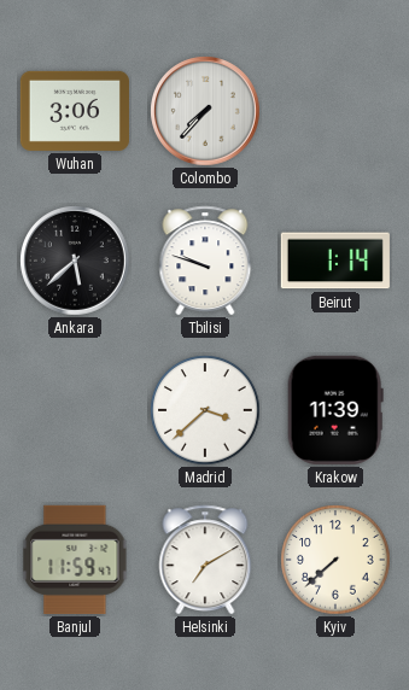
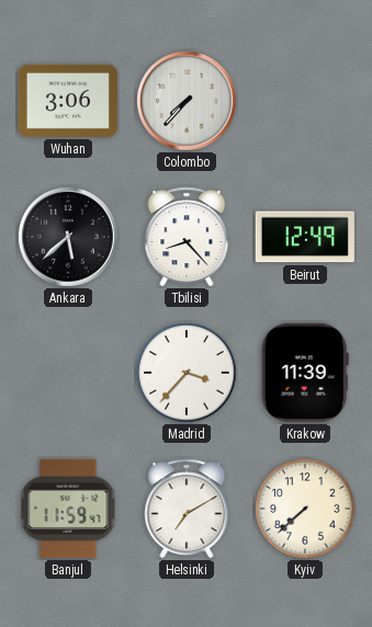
Tbilisi: 9:48 -> 8:23
Beirut: 1:14 -> 12:49
Madrid: 3:38 -> 3:37
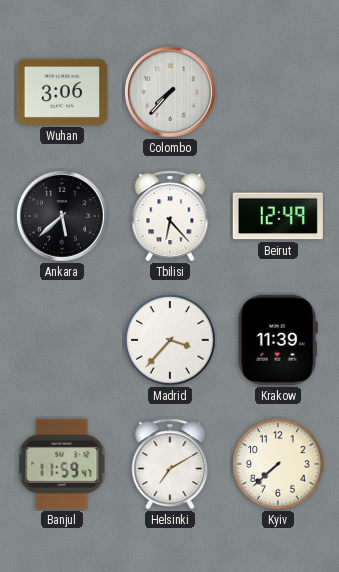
Tbilisi: 8:23 -> 6:23
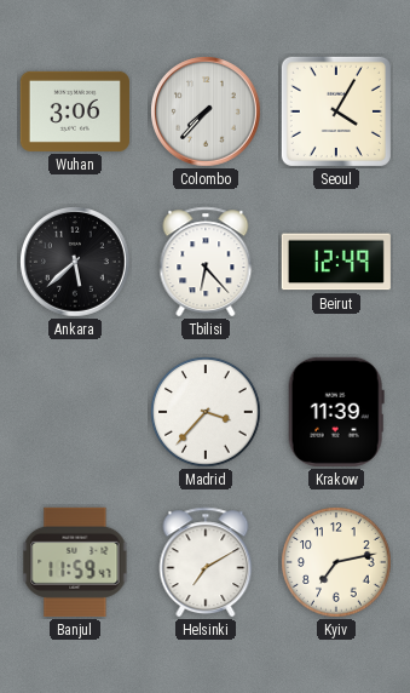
Seoul: none -> 4:05
Kyiv: 7:38 -> 7:13
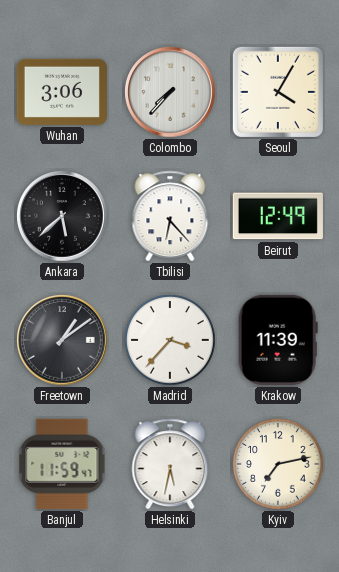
Freetown: none -> 1:09
Helsinki: 7:10 -> 5:32
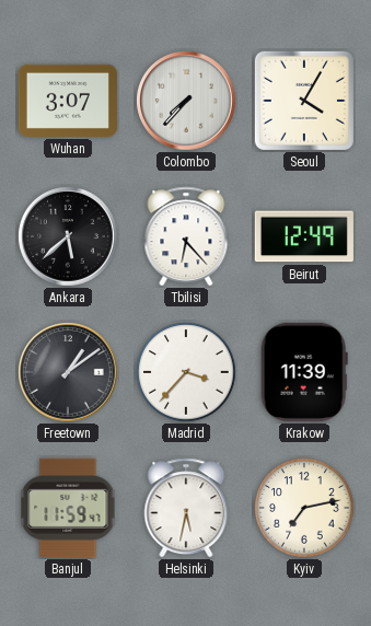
Wuhan: 3:06 -> 3:07
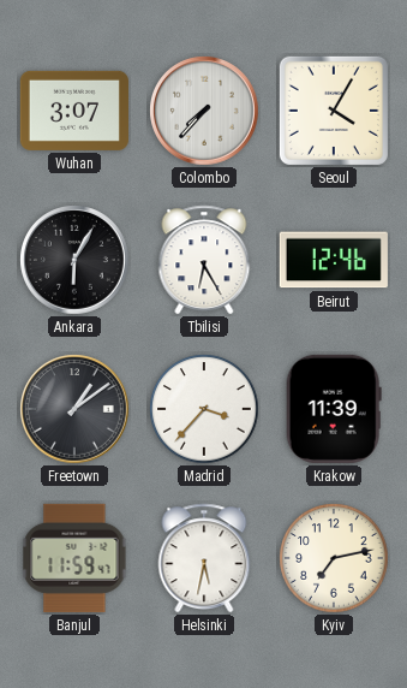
Ankara: 5:38 -> 6:05
Tbilisi: 6:23 -> 6:25
Beirut: 12:49 -> 12:46
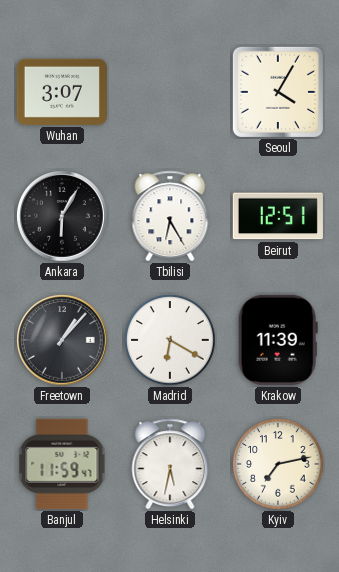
Colombo: 7:37 -> none
Beirut: 12:46 -> 12:51
Freetown: 1:09 -> 1:07
Madrid: 3:37 -> 6:20
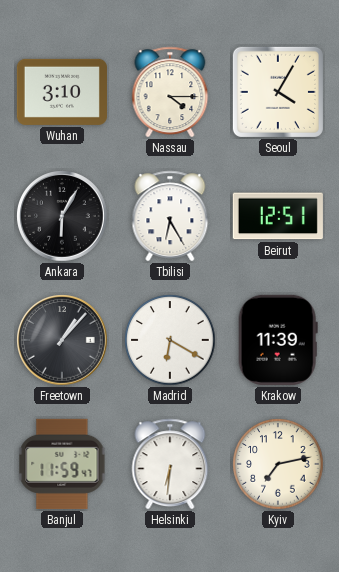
Wuhan: 3:07 -> 3:10
Nassau: none -> 4:15
Helsinki: 5:32 -> 6:31
